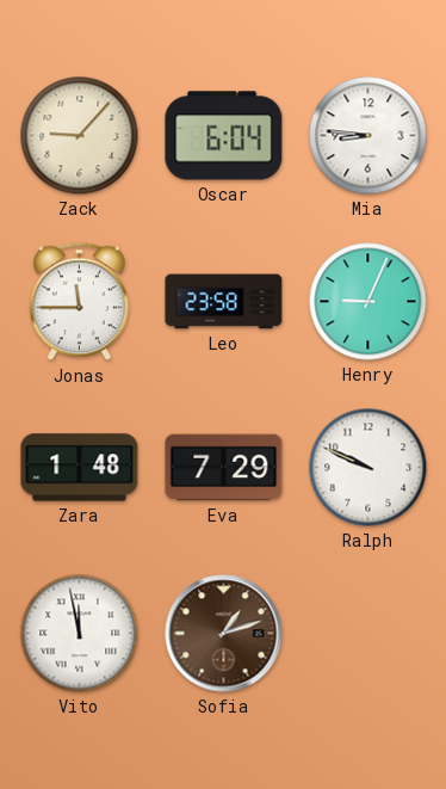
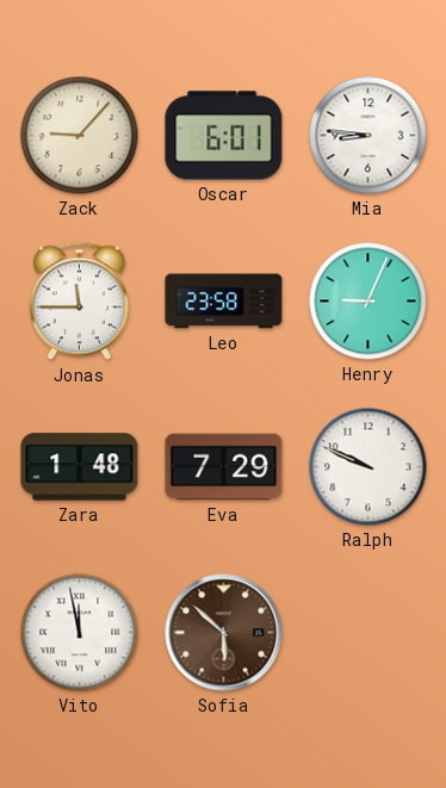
Oscar: 6:04 -> 6:01
Sofia: 1:12 -> 5:52
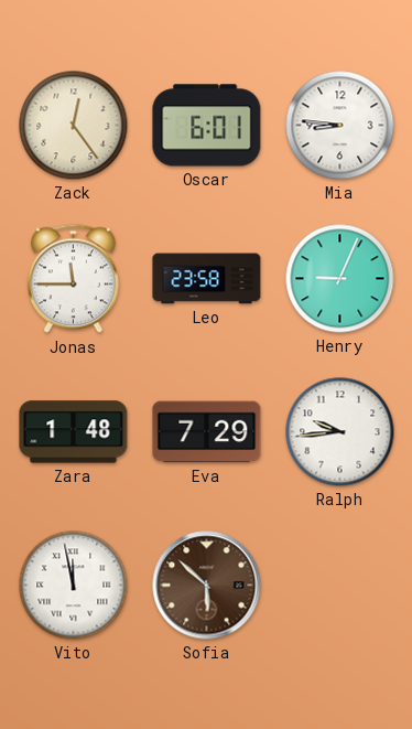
Zack: 9:07 -> 12:24
Ralph: 9:49 -> 9:44
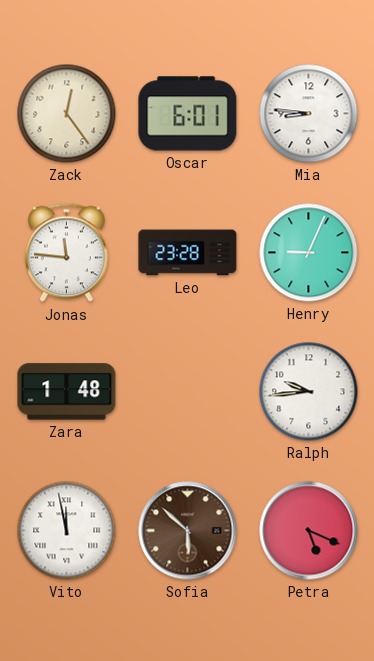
Jonas: 11:45 -> 11:46
Leo: 23:58 -> 23:28
Eva: 7:29 -> none
Petra: none -> 5:19
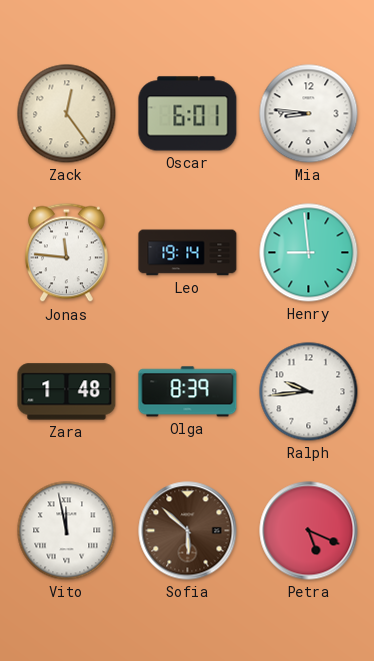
Leo: 23:28 -> 19:14
Henry: 9:04 -> 8:59
Olga: none -> 8:39
